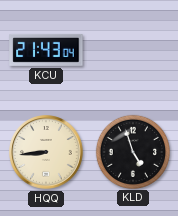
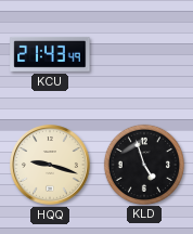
KCU: 21:43:04 -> 21:43:49
HQQ: 8:44 -> 9:18
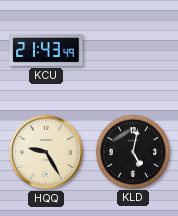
HQQ: 9:18 -> 9:25
KLD: 4:57 -> 5:02
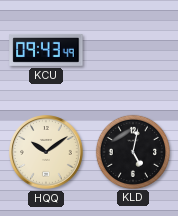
KCU: 21:43 -> 09:43
HQQ: 9:25 -> 10:09
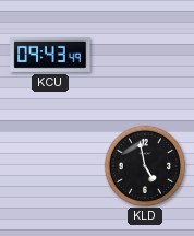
HQQ: 10:09 -> none
KLD: 5:02 -> 4:58
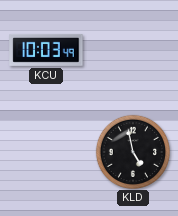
KCU: 09:43 -> 10:03
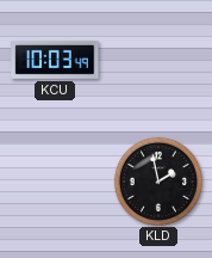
KLD: 4:58 -> 1:58
